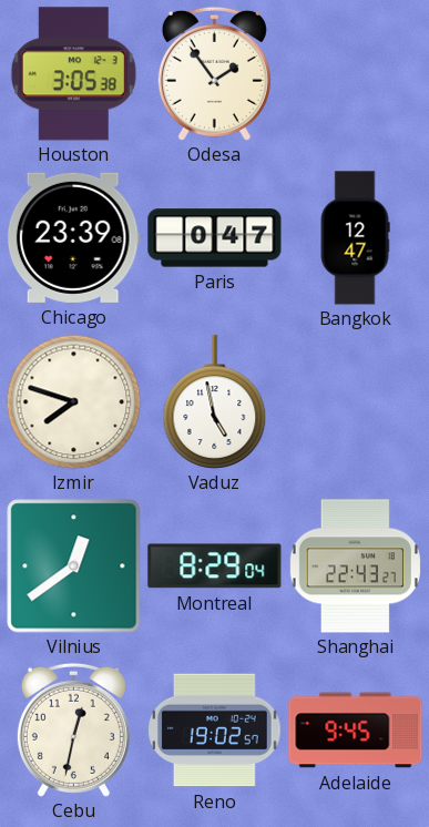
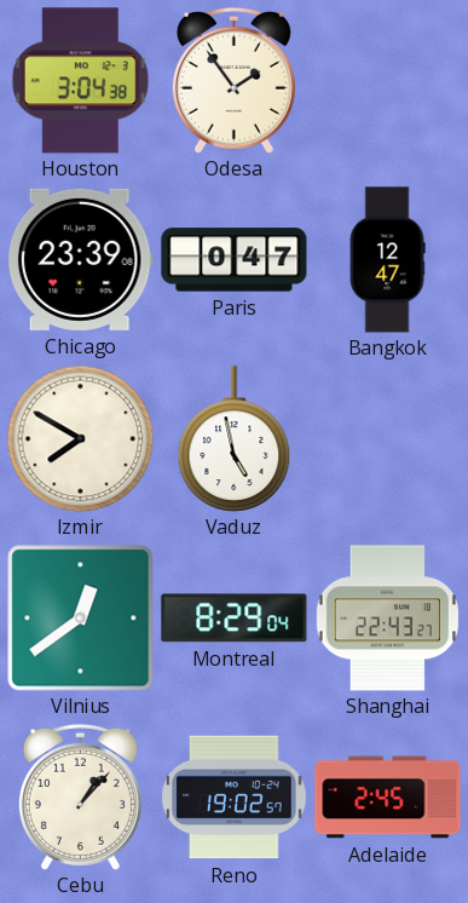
Houston: 3:05 -> 3:04
Izmir: 7:48 -> 7:50
Cebu: 12:32 -> 1:07
Adelaide: 9:45 -> 2:45
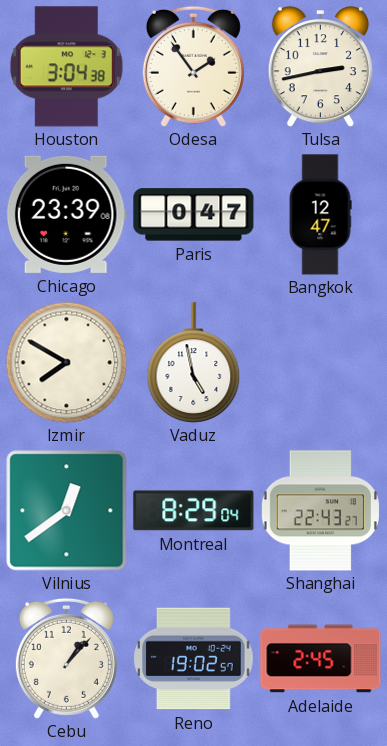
Tulsa: none -> 2:43
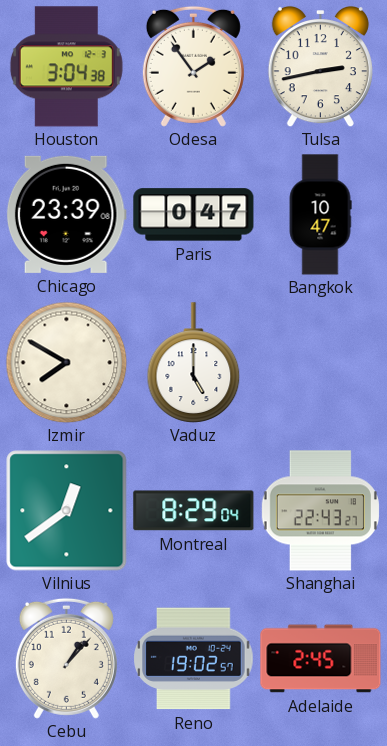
Bangkok: 12:47 -> 10:47
Vaduz: 4:58 -> 5:00
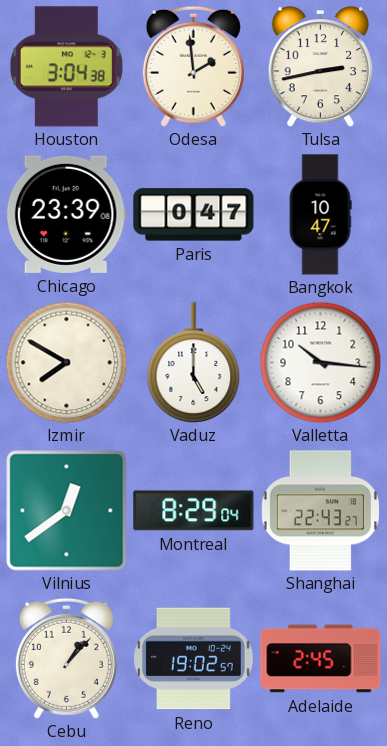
Odesa: 1:54 -> 1:59
Valletta: none -> 10:16
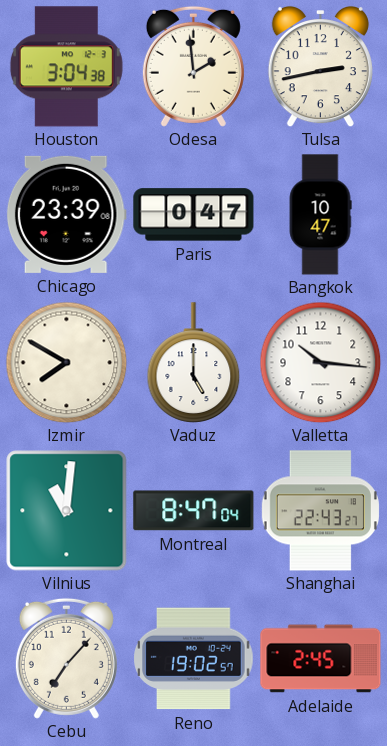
Vilnius: 12:39 -> 11:01
Montreal: 8:29 -> 8:47
Cebu: 1:07 -> 7:07
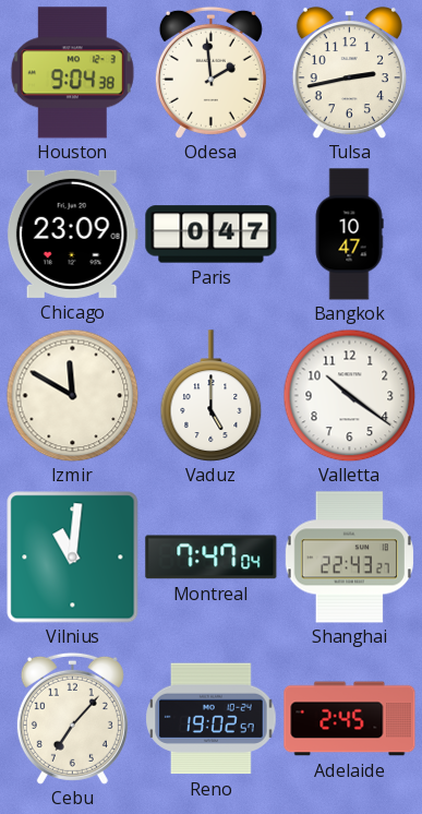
Houston: 3:04 -> 9:04
Chicago: 23:39 -> 23:09
Izmir: 7:50 -> 11:50
Valletta: 10:16 -> 10:21
Montreal: 8:47 -> 7:47
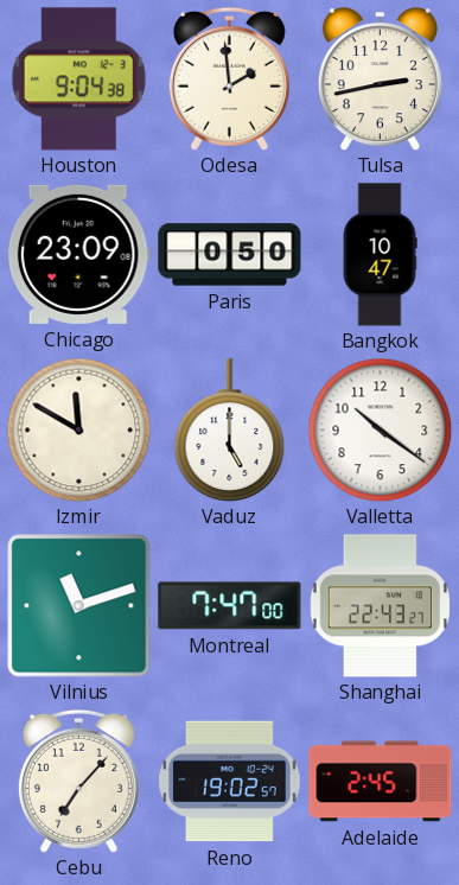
Paris: 0:47 -> 0:50
Vilnius: 11:01 -> 11:12
Montreal: 7:47:04 -> 7:47:00
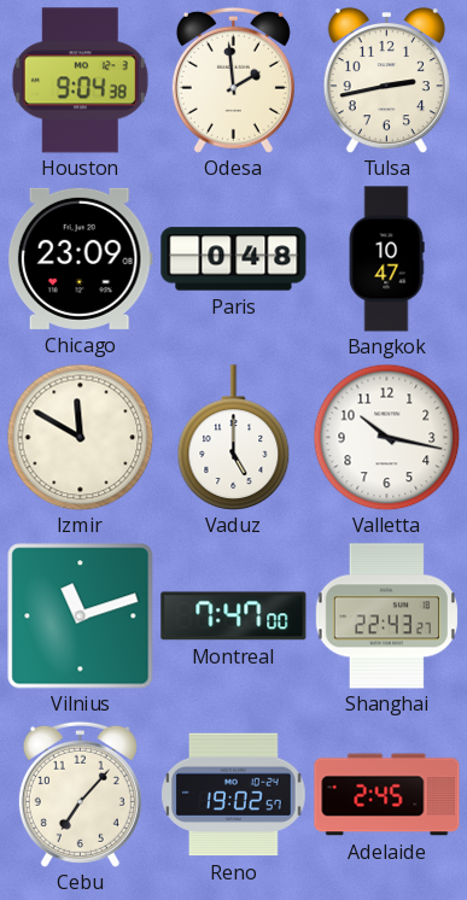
Paris: 0:50 -> 0:48
Valletta: 10:21 -> 10:17
